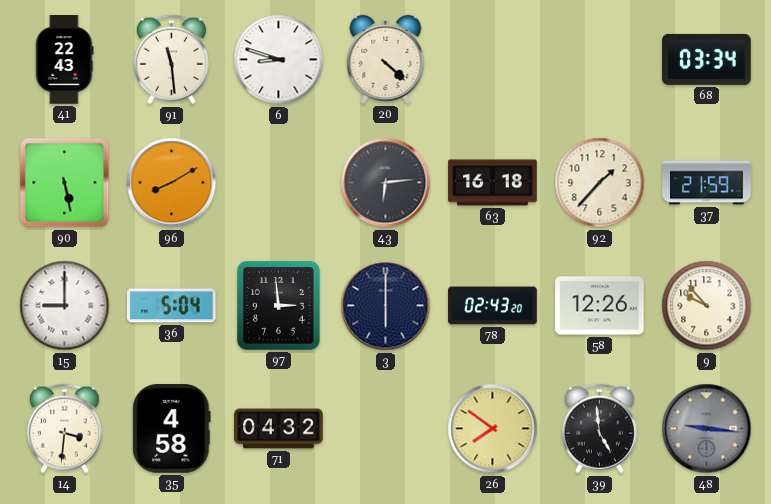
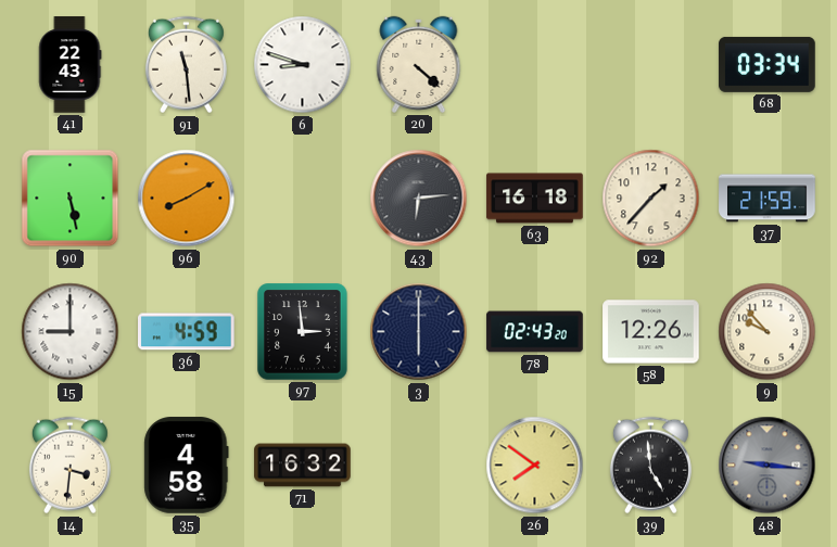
36: 5:04 -> 4:59
71: 04:32 -> 16:32
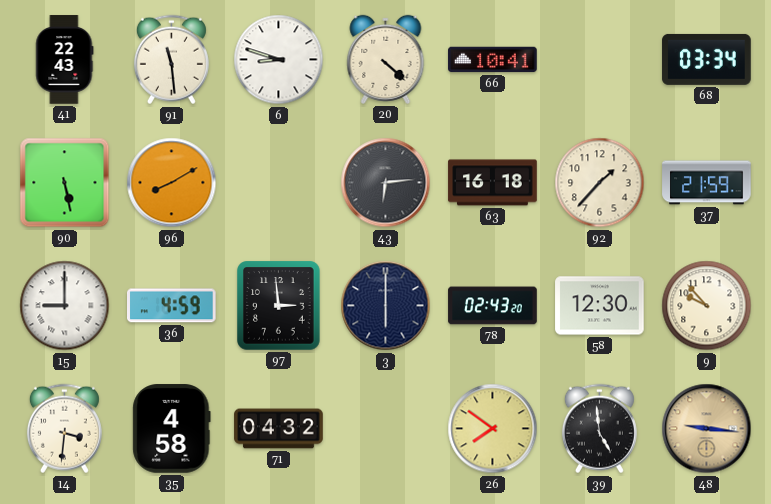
66: none -> 10:41
58: 12:26 -> 12:30
71: 16:32 -> 04:32
48 dial: grey -> champagne
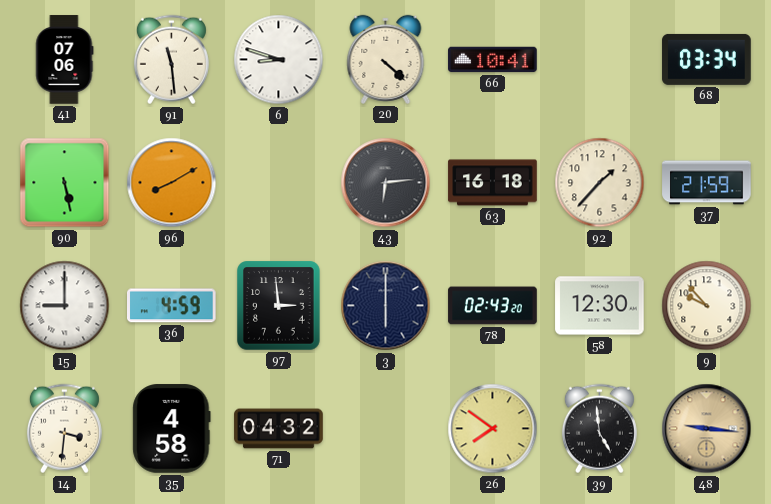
41: 22:43 -> 07:06
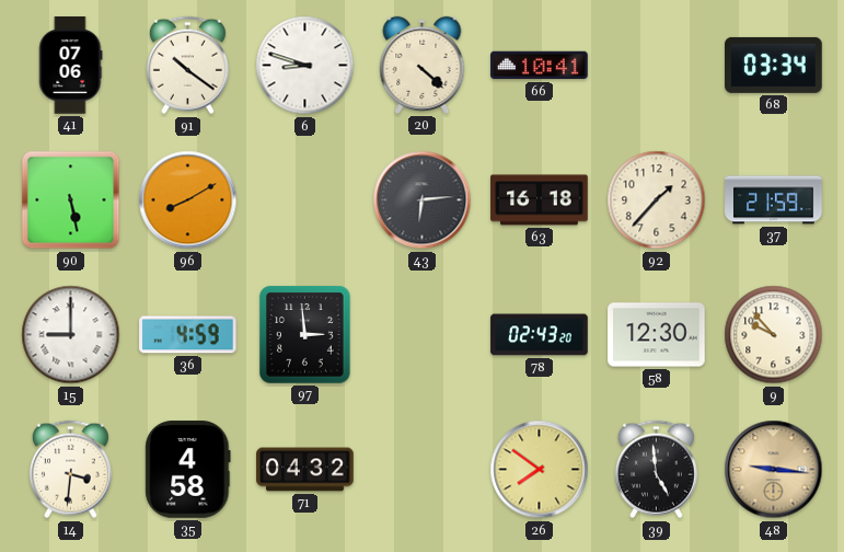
91: 11:29 -> 10:21
3: 6:00 -> none
